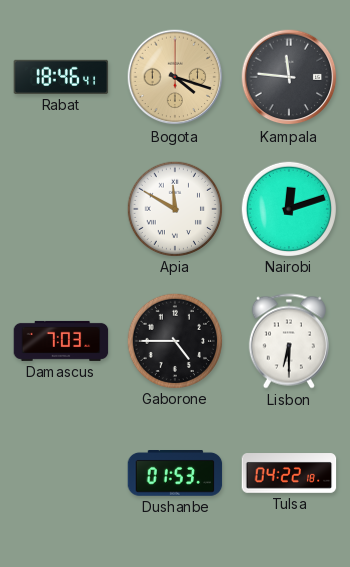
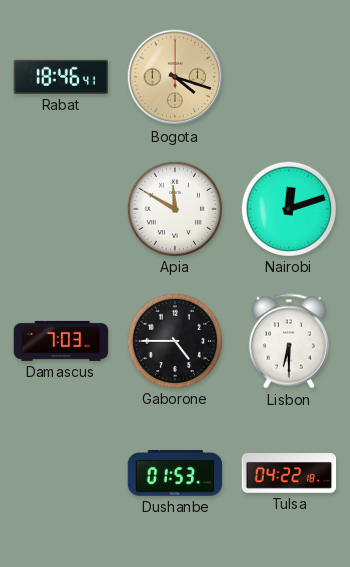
Kampala: 11:46 -> none
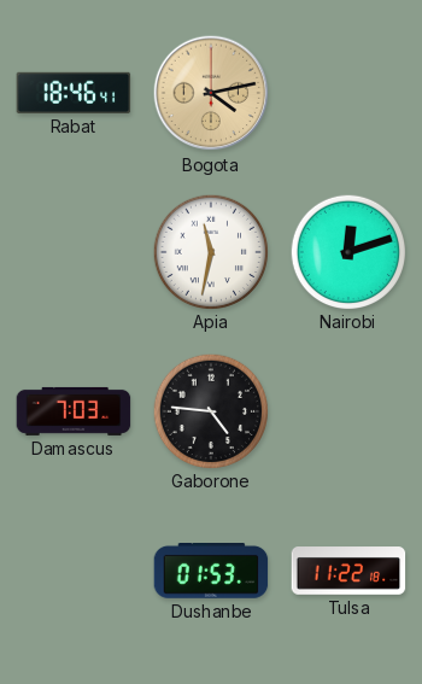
Bogota: 4:18 -> 4:13
Apia: 11:50 -> 11:32
Gaborone: 4:45 -> 4:46
Lisbon: 6:30 -> none
Tulsa: 04:22 -> 11:22
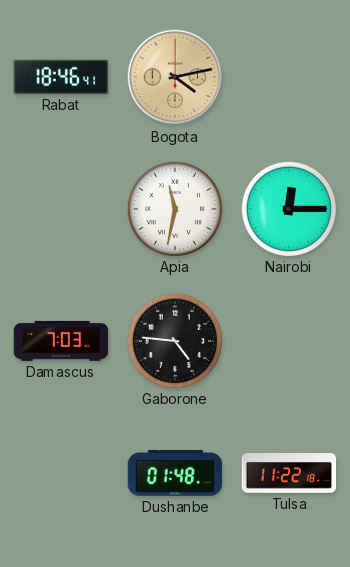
Nairobi: 12:12 -> 12:15
Dushanbe: 01:53 -> 01:48
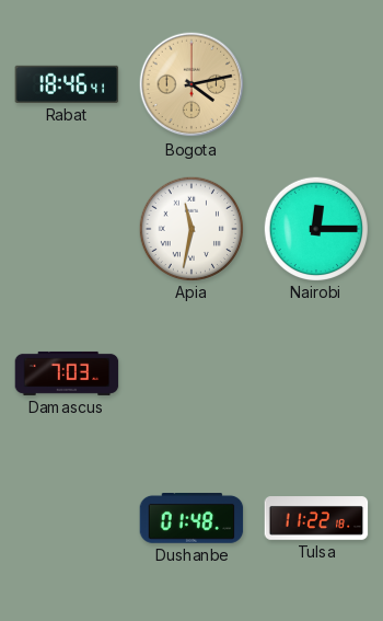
Gaborone: 4:46 -> none
